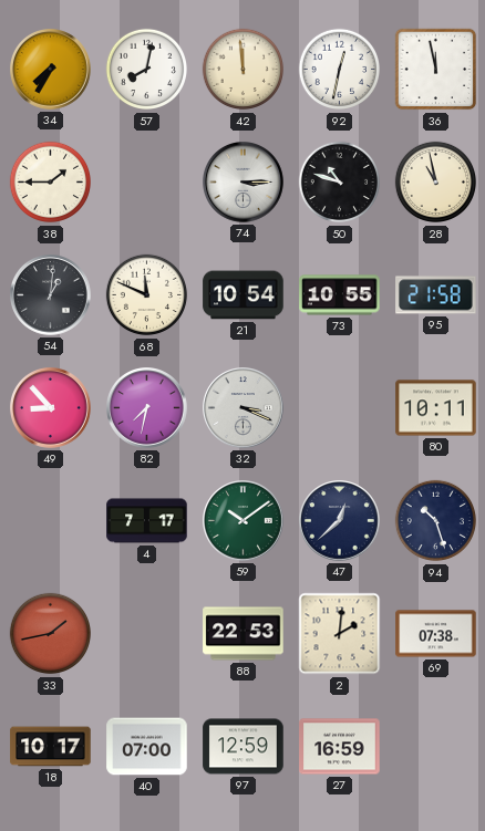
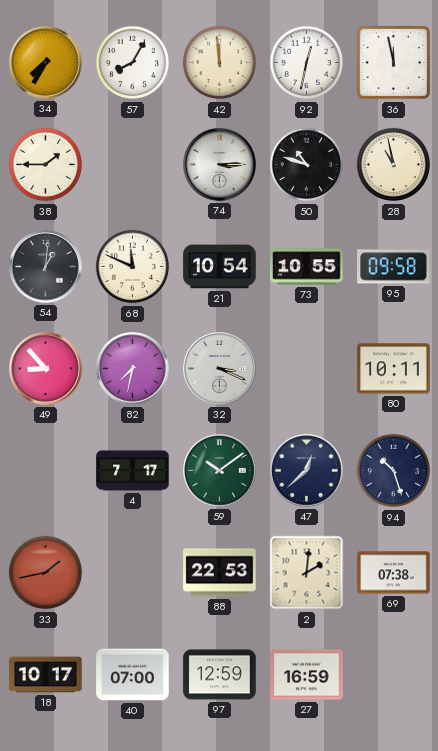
57: 8:02 -> 8:05
95: 21:58 -> 09:58
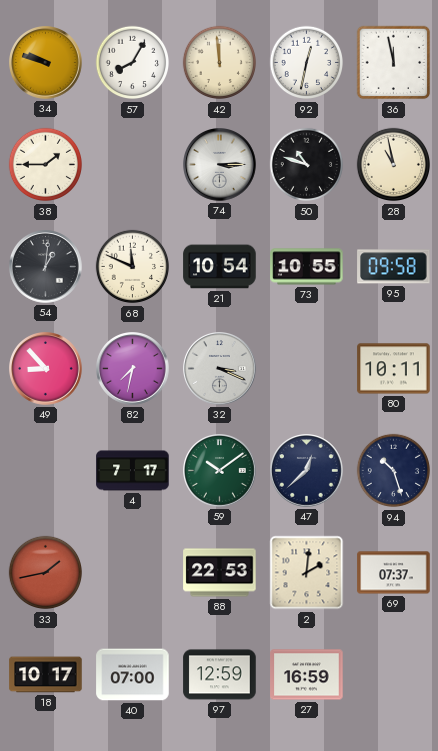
34: 7:35 -> 9:48
69: 07:38 -> 07:37
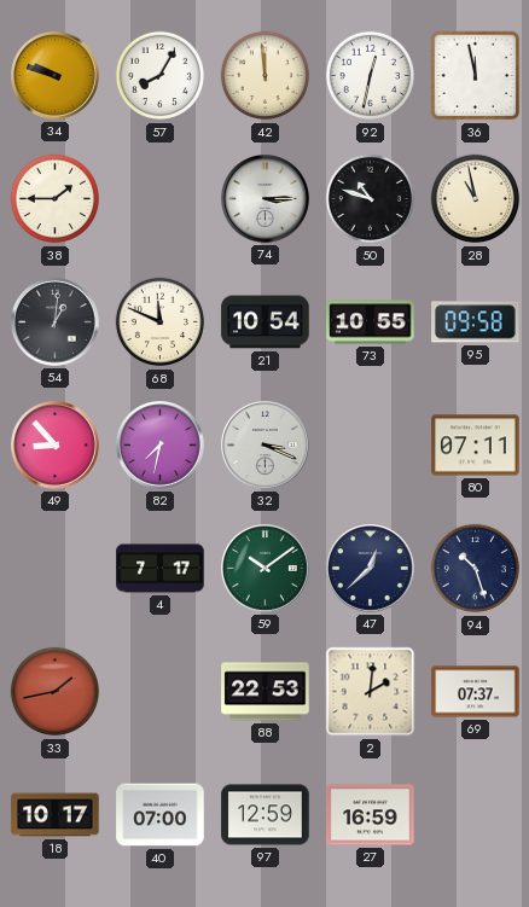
80: 10:11 -> 07:11
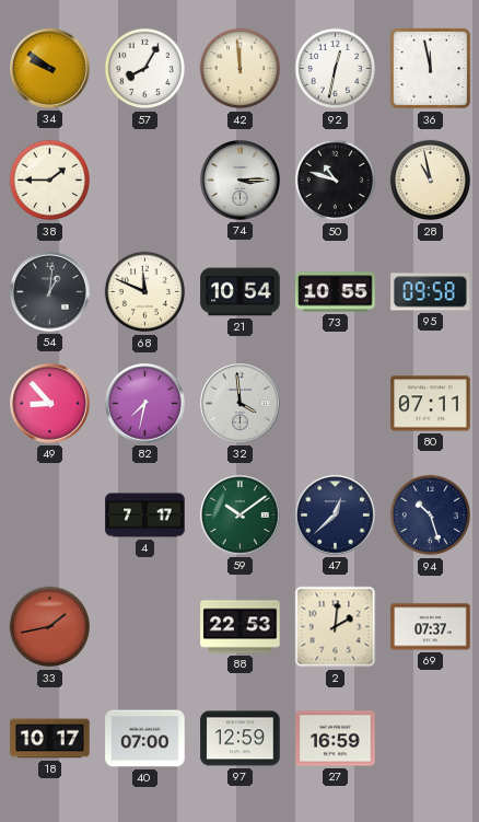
34: 9:48 -> 9:51
32: 3:19 -> 3:59
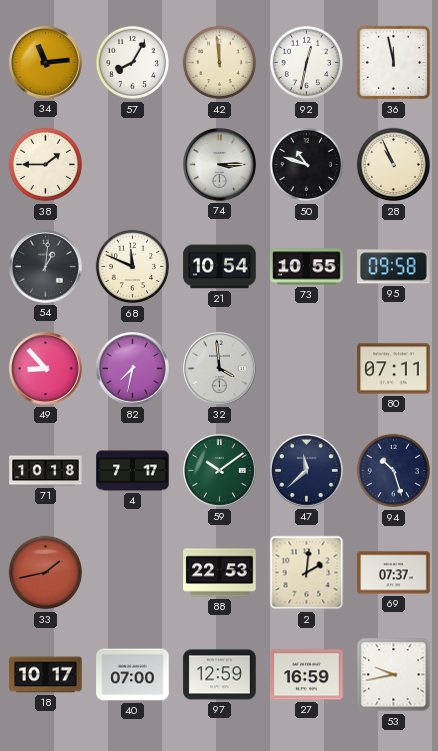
34: 9:51 -> 11:14
28: 10:58 -> 10:56
71: none -> 10:18
47: 12:38 -> 11:38
53: none -> 9:43
